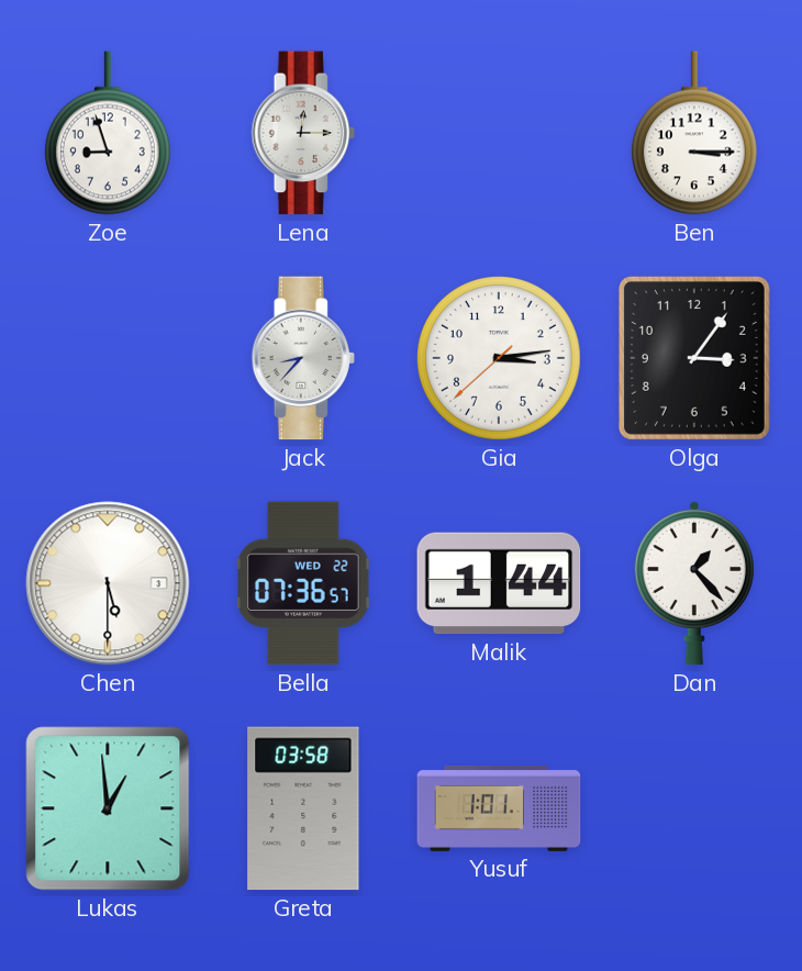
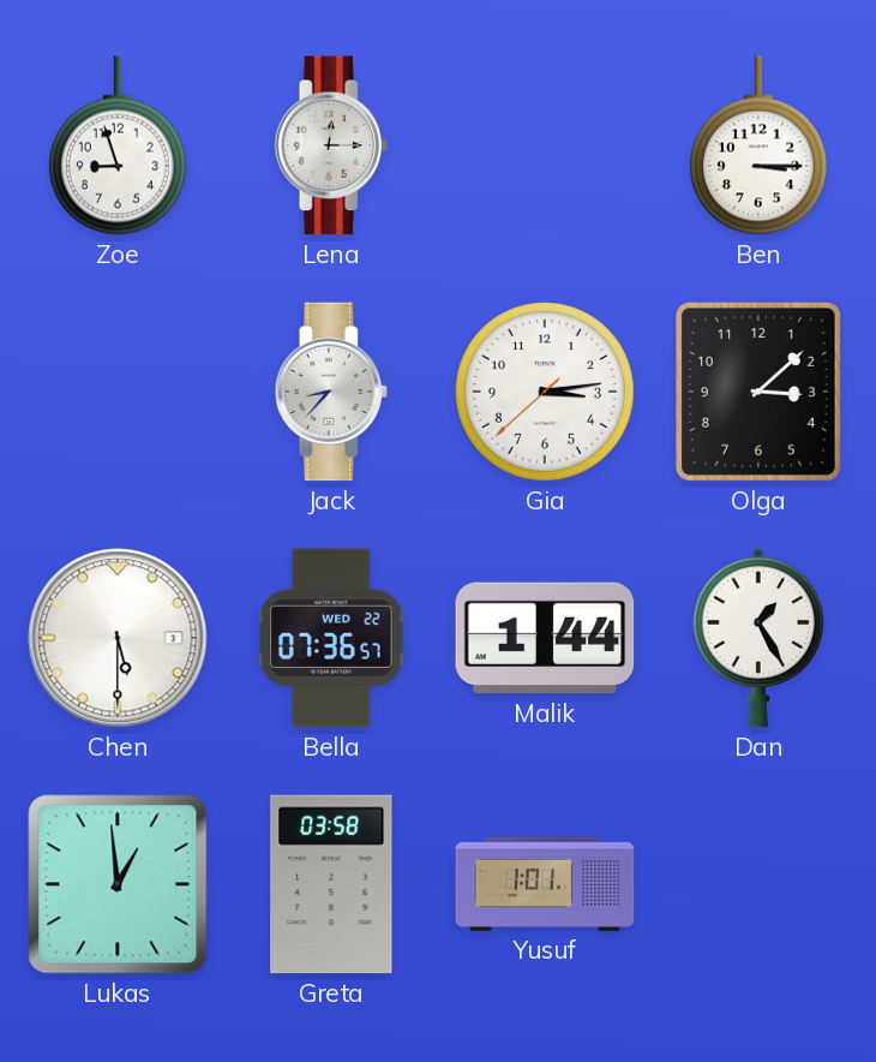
Olga: 3:06 -> 3:08
Dan: 1:23 -> 1:25
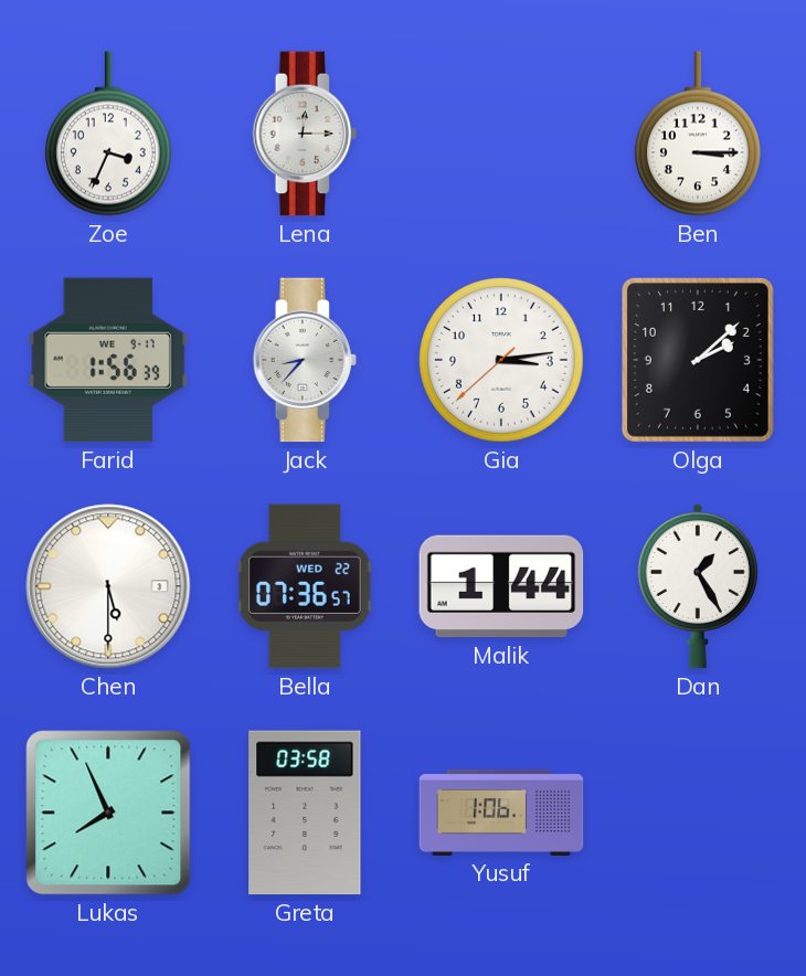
Zoe: 8:57 -> 3:34
Farid: none -> 1:56
Olga: 3:08 -> 2:08
Lukas: 12:59 -> 7:56
Yusuf: 1:01 -> 1:06
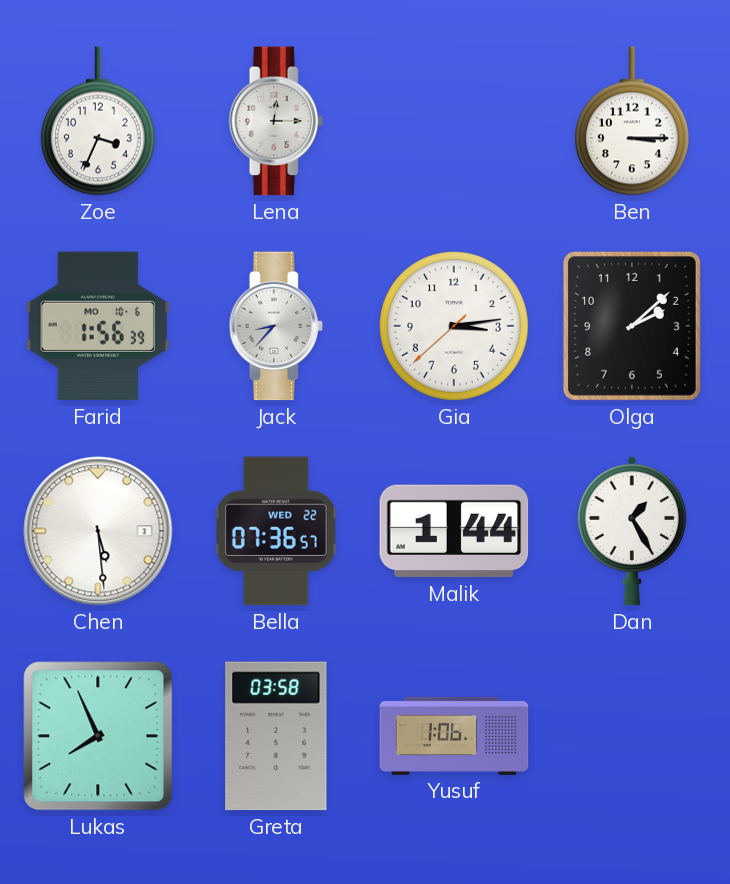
Farid date: WE 9-17 -> MO 10-6
Chen: 5:30 -> 5:29
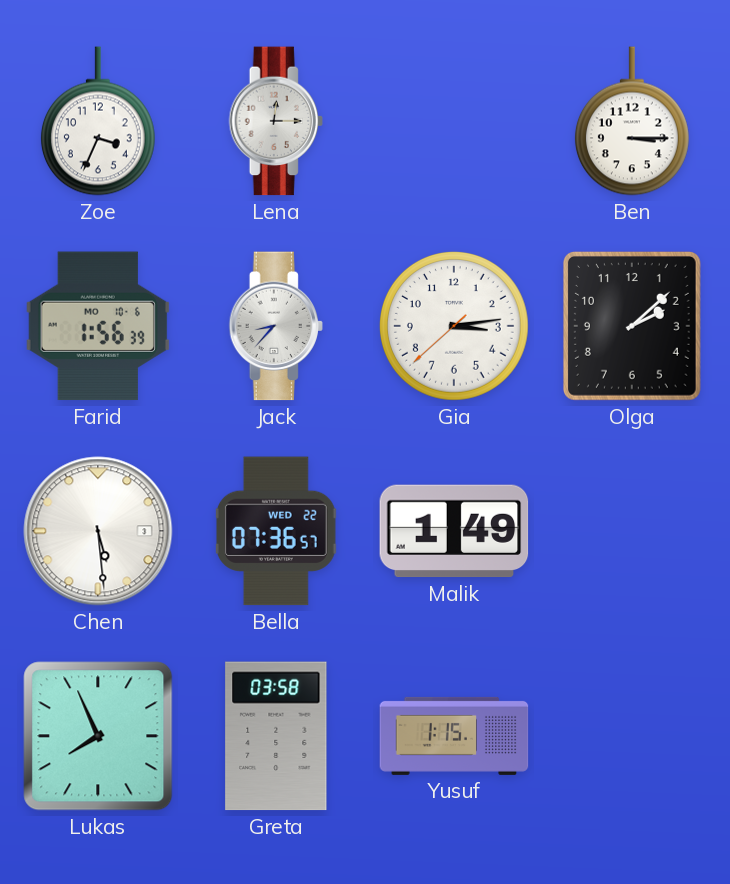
Malik: 1:44 -> 1:49
Dan: 1:25 -> none
Yusuf: 1:06 -> 1:15
